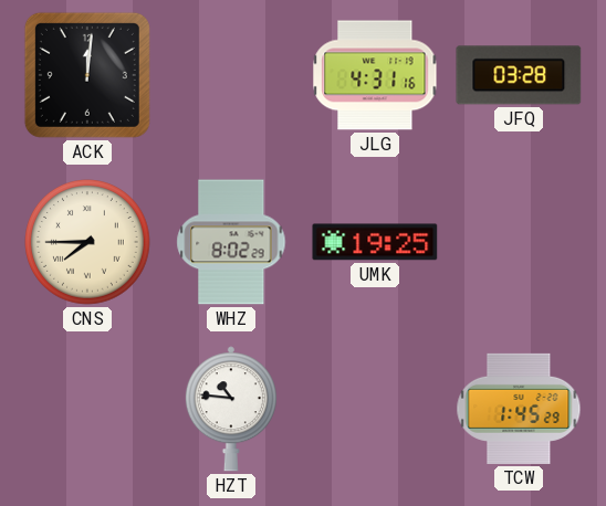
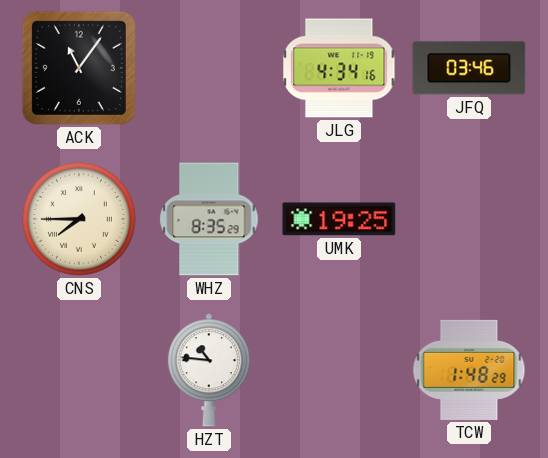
ACK: 12:01 -> 11:06
JLG: 4:31 -> 4:34
JFQ: 03:28 -> 03:46
WHZ: 8:02 -> 8:35
TCW: 1:45 -> 1:48
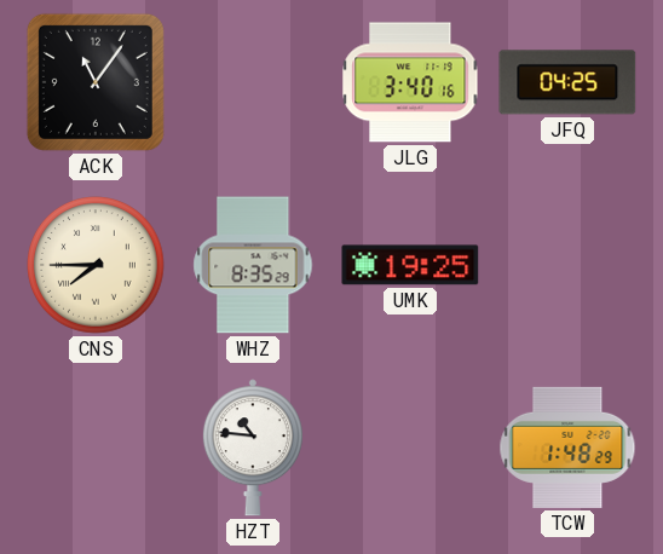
JLG: 4:34 -> 3:40
JFQ: 03:46 -> 04:25
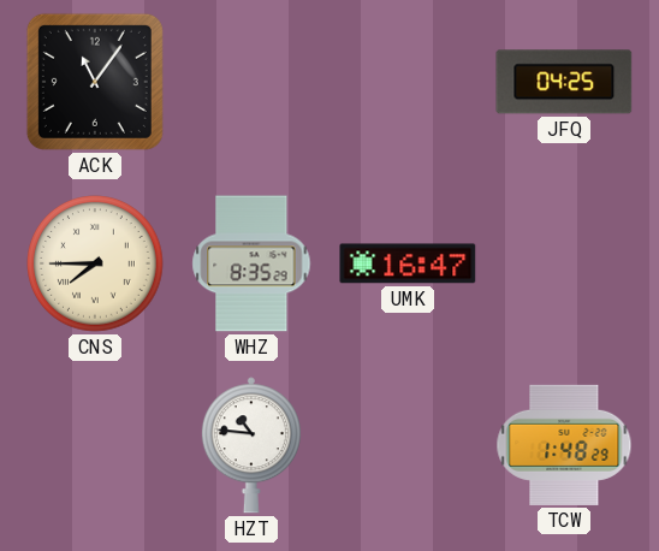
JLG: 3:40 -> none
UMK: 19:25 -> 16:47
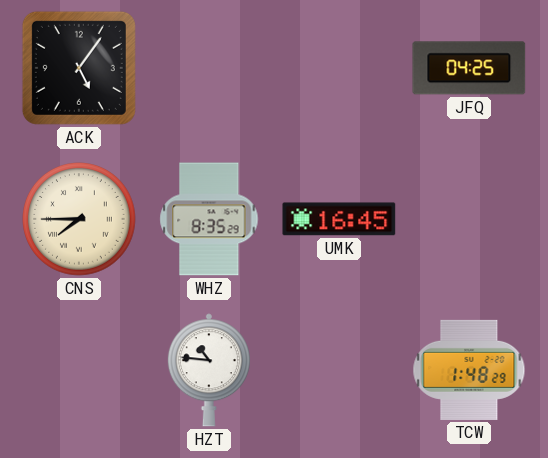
ACK: 11:06 -> 5:06
UMK: 16:47 -> 16:45
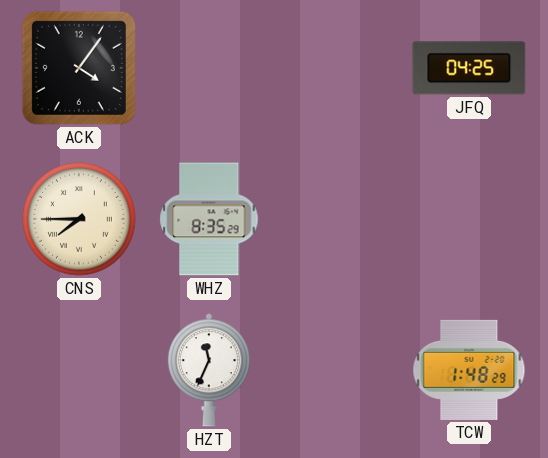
ACK: 5:06 -> 4:06
UMK: 16:45 -> none
HZT: 10:46 -> 11:34
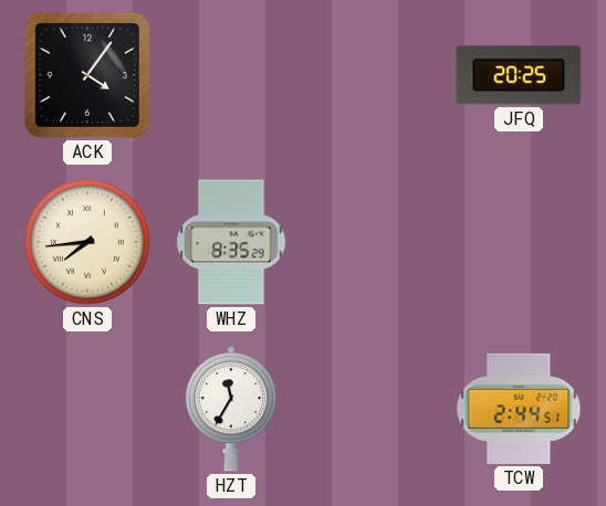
JFQ: 04:25 -> 20:25
CNS: 7:45 -> 7:44
HZT: 11:34 -> 11:35
TCW: 1:48 -> 2:44
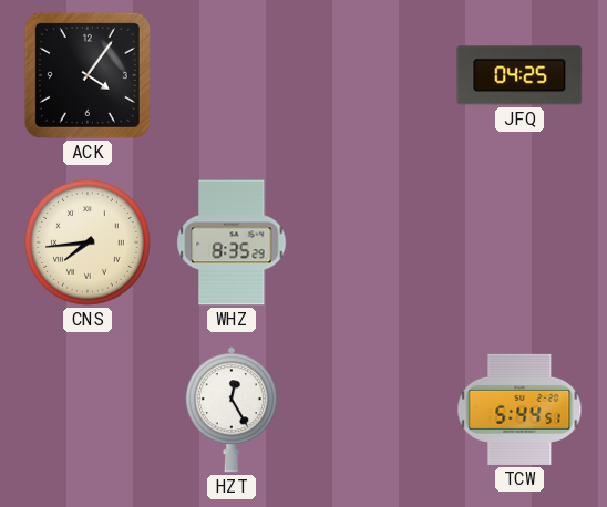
JFQ: 20:25 -> 04:25
HZT: 11:35 -> 12:25
TCW: 2:44 -> 5:44
